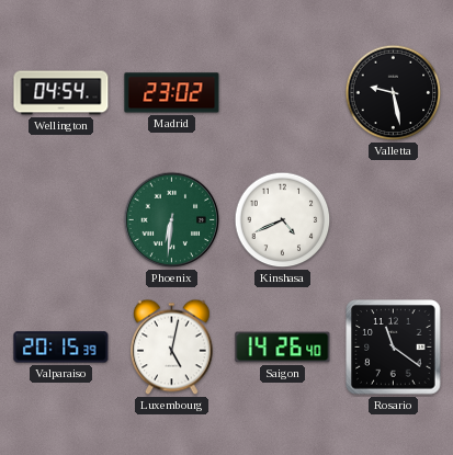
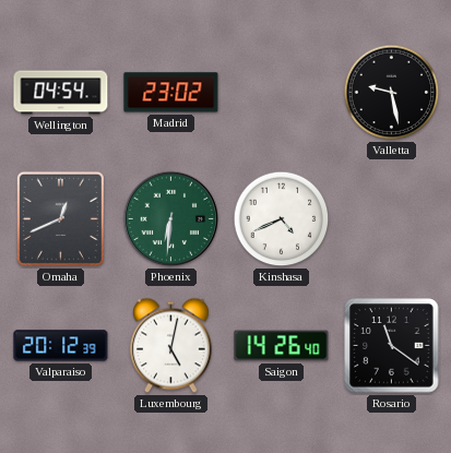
Omaha: none -> 12:41
Valparaiso: 20:15 -> 20:12
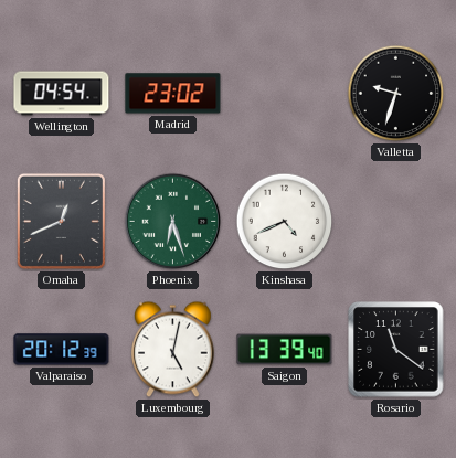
Valletta: 9:28 -> 9:33
Phoenix: 6:31 -> 6:27
Saigon: 14:26 -> 13:39
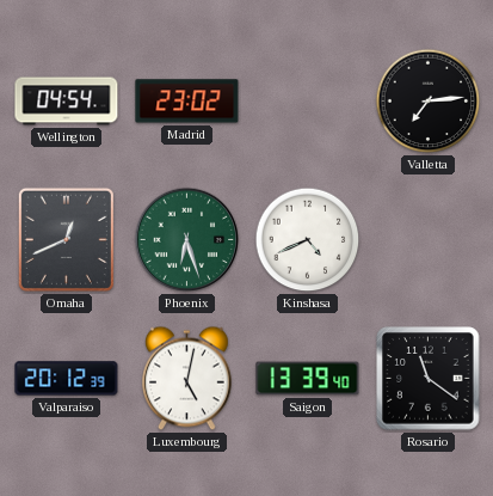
Valletta: 9:33 -> 7:14
